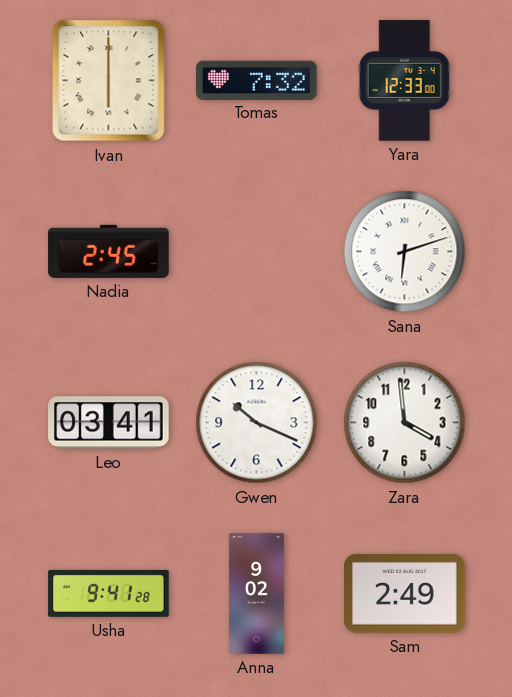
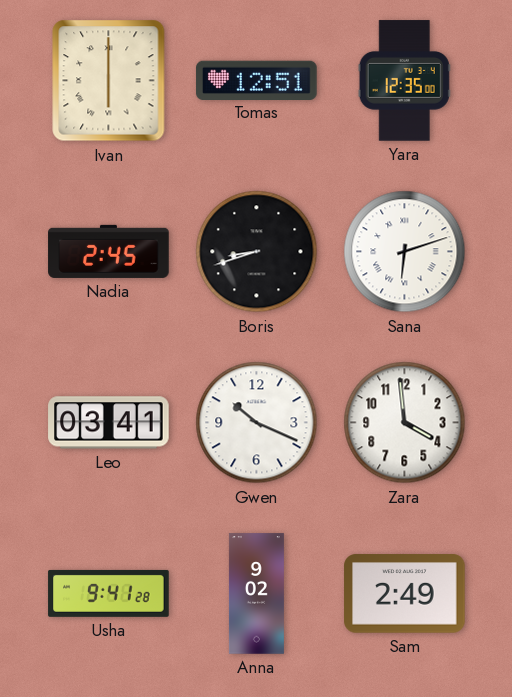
Tomas: 7:32 -> 12:51
Yara: 12:33 -> 12:35
Boris: none -> 8:42
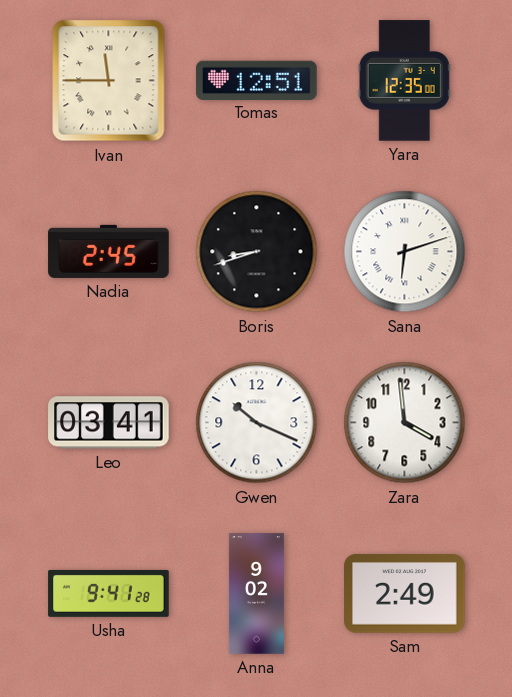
Ivan: 6:00 -> 11:45
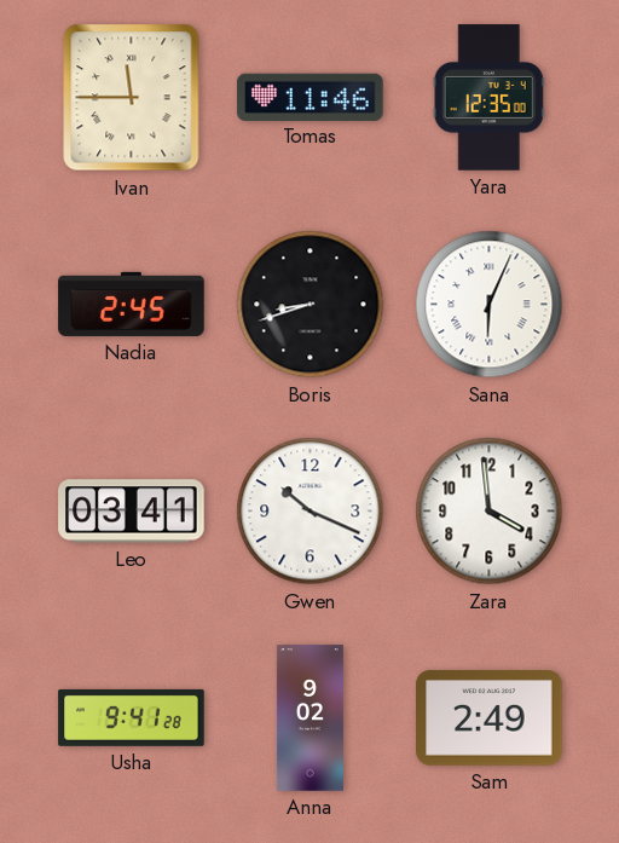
Tomas: 12:51 -> 11:46
Sana: 6:12 -> 6:04
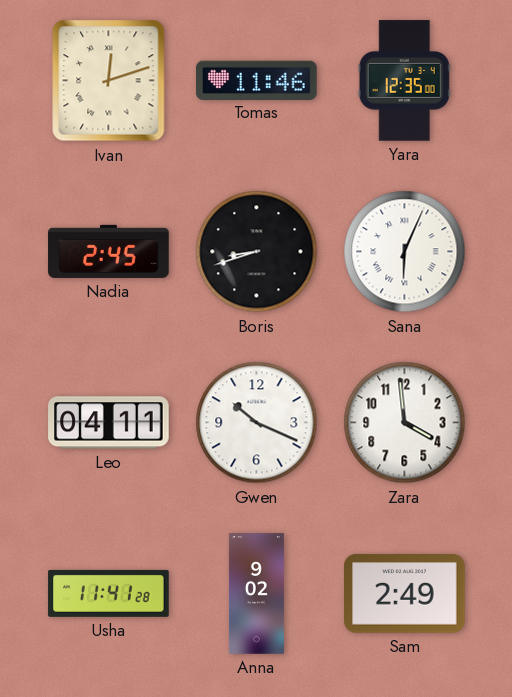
Ivan: 11:45 -> 12:12
Leo: 03:41 -> 04:11
Usha: 9:41 -> 11:41
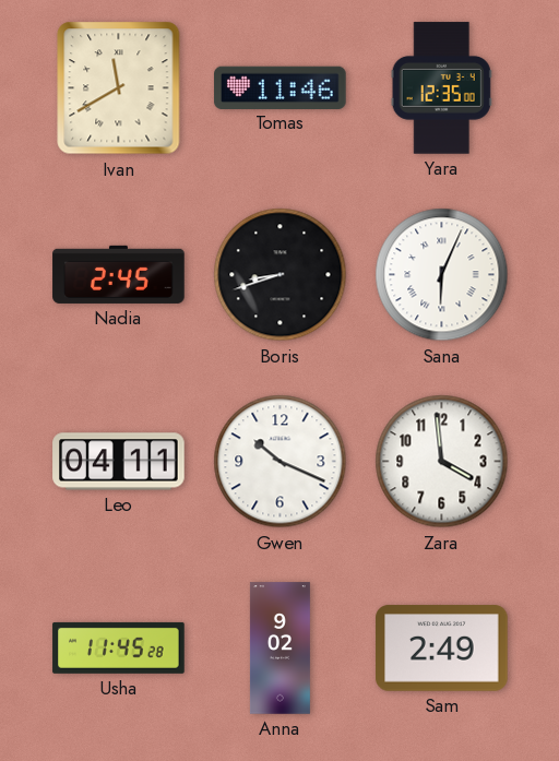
Ivan: 12:12 -> 11:40
Usha: 11:41 -> 11:45
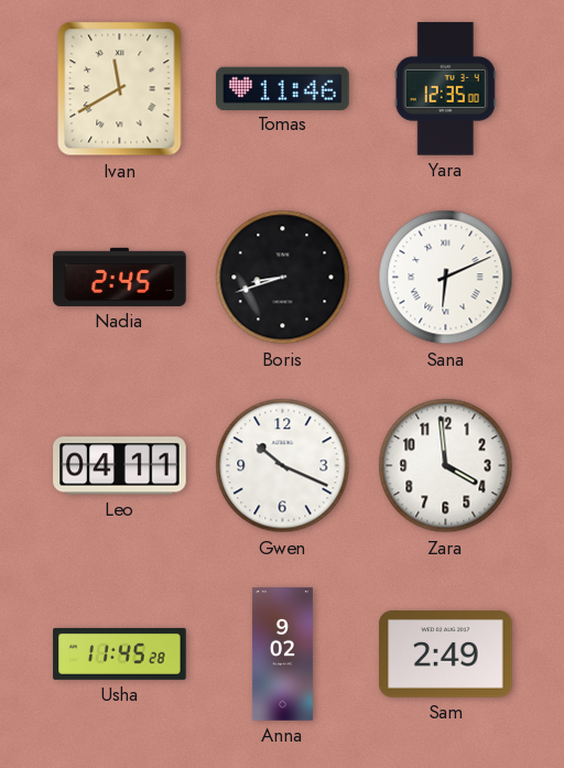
Sana: 6:04 -> 6:11
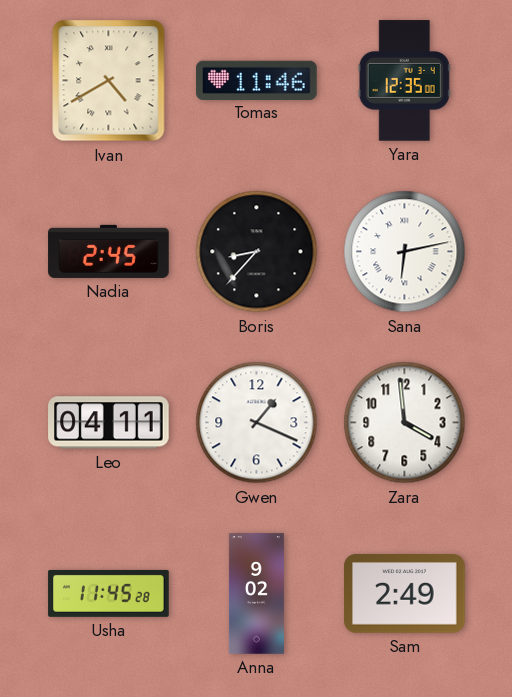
Ivan: 11:40 -> 4:40
Boris: 8:42 -> 8:37
Sana: 6:11 -> 6:13
Gwen: 10:19 -> 1:19
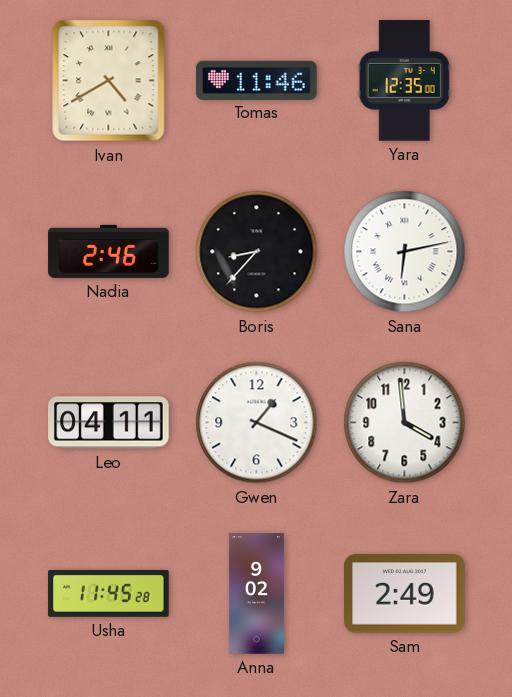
Nadia: 2:45 -> 2:46
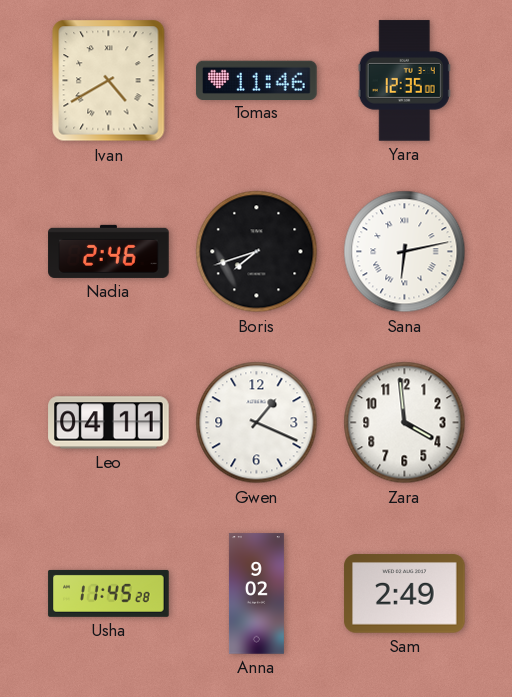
Boris: 8:37 -> 7:42
